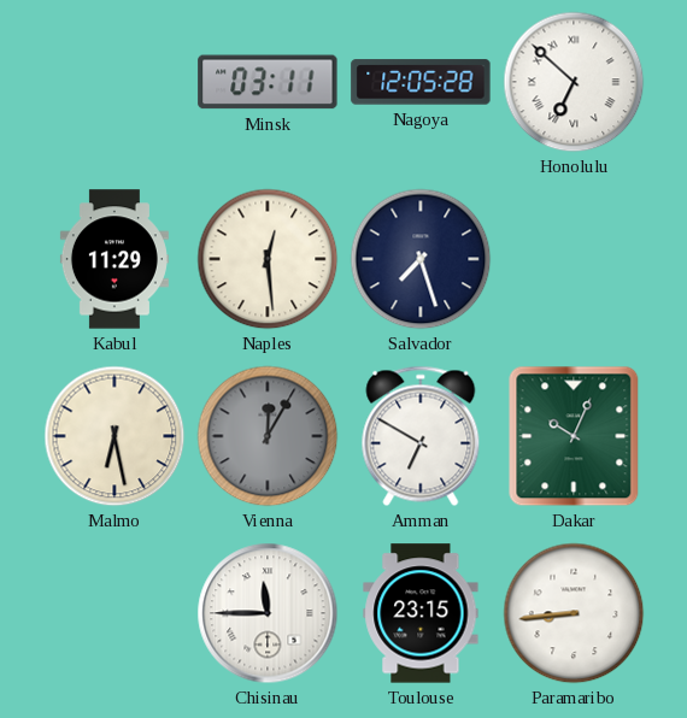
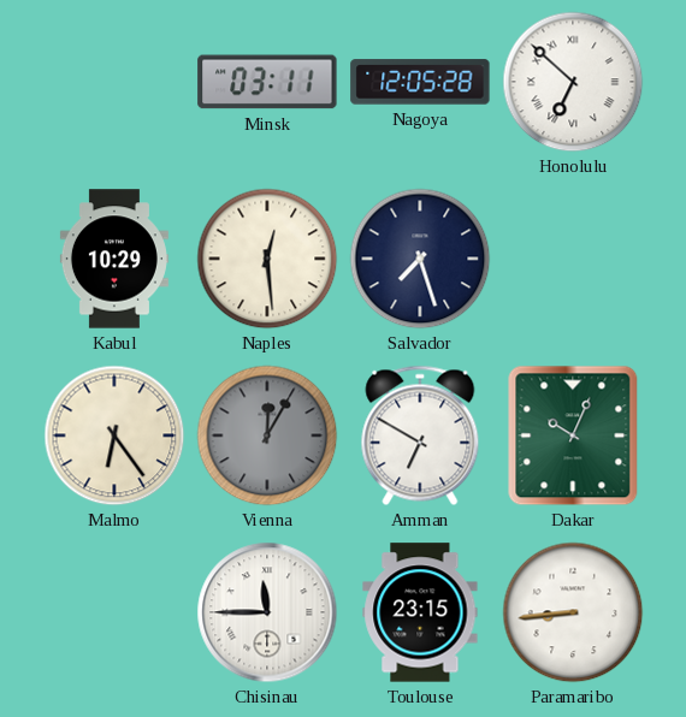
Kabul: 11:29 -> 10:29
Malmo: 6:28 -> 6:24
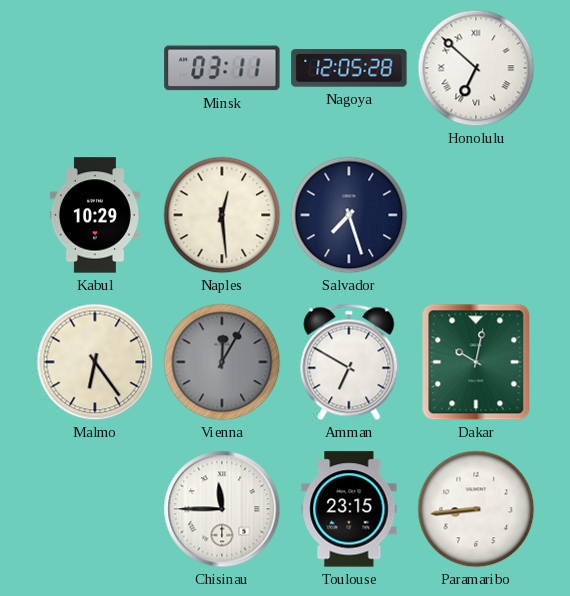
Dakar: 10:04 -> 10:02
